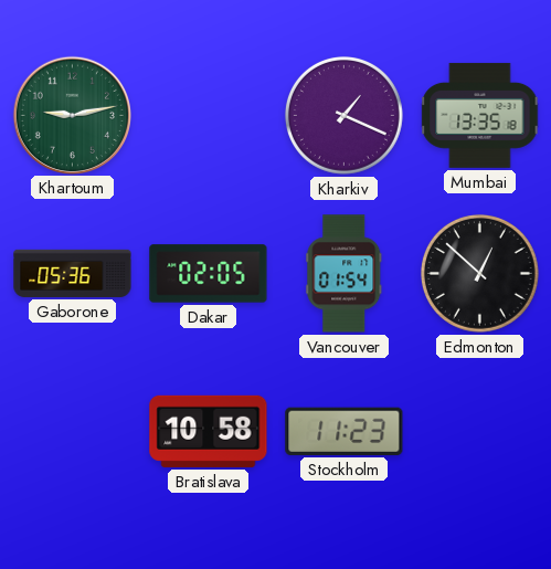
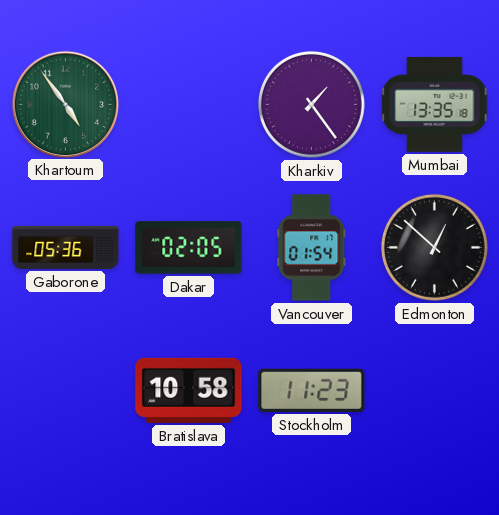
Khartoum: 9:13 -> 4:54
Kharkiv: 1:19 -> 1:24
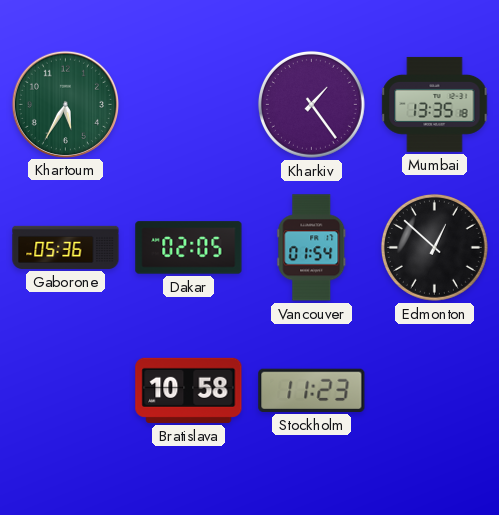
Khartoum: 4:54 -> 5:35
